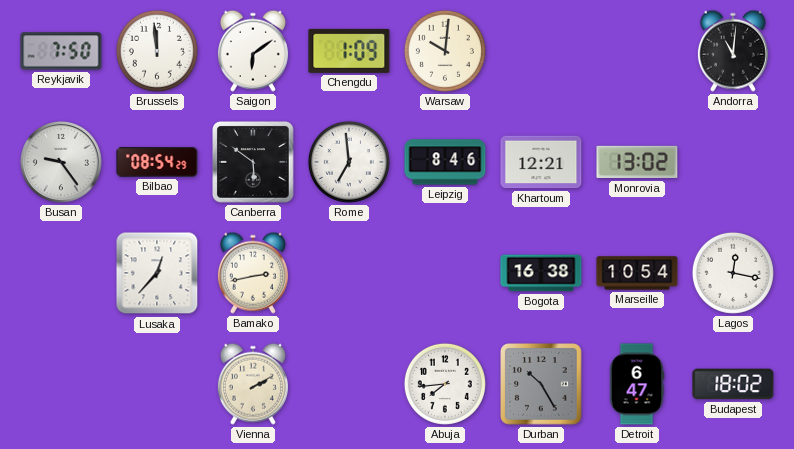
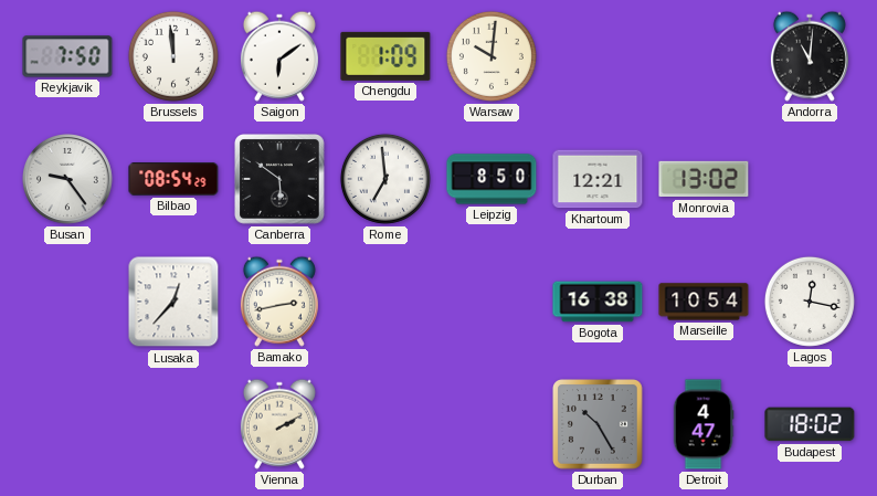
Leipzig: 8:46 -> 8:50
Abuja: 7:44 -> none
Detroit: 6:47 -> 4:47
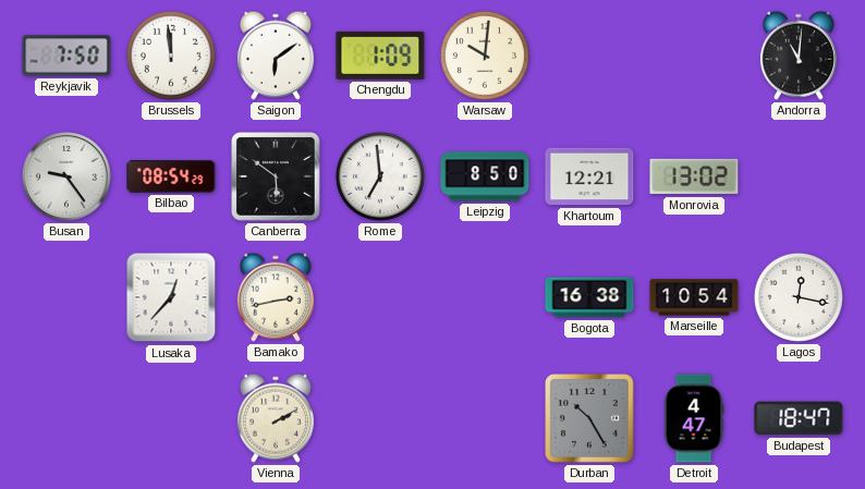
Budapest: 18:02 -> 18:47
